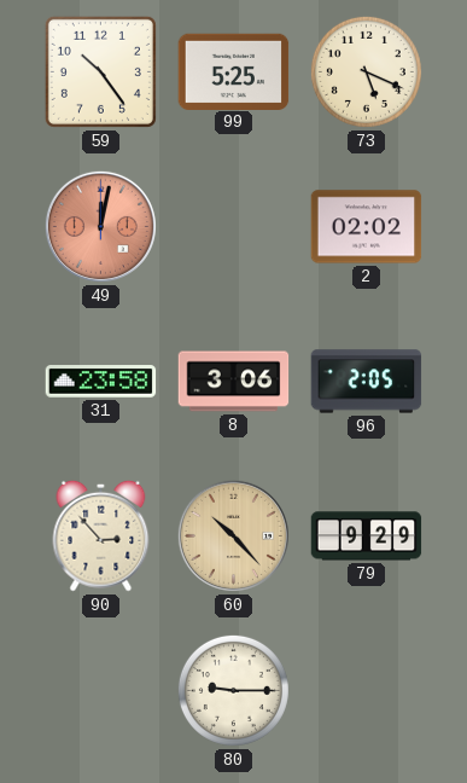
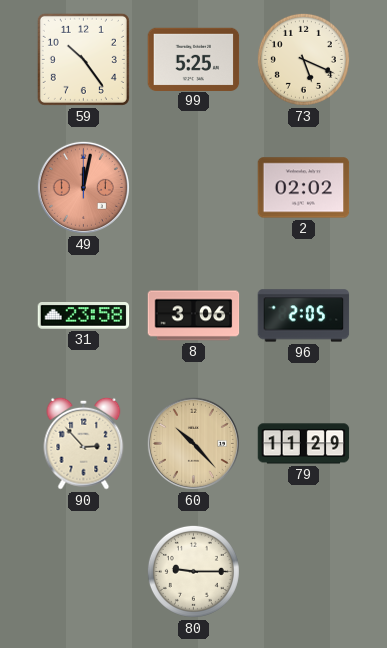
79: 9:29 -> 11:29
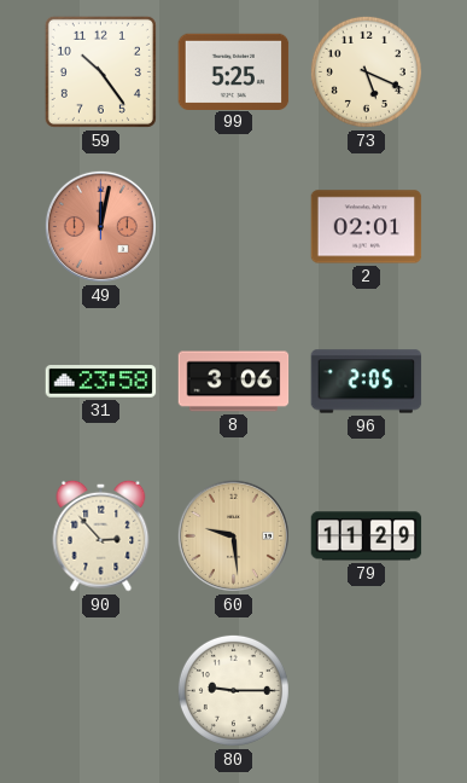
2: 02:02 -> 02:01
60: 10:23 -> 9:29
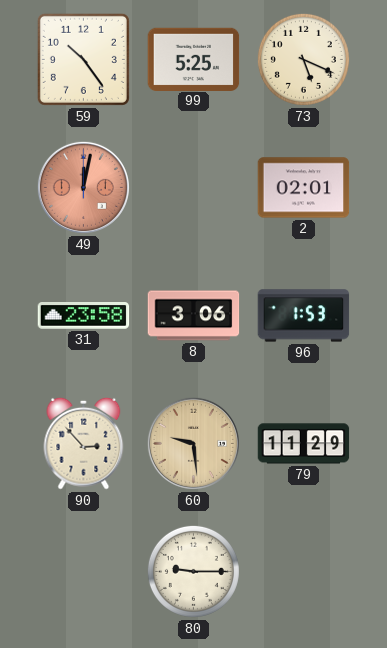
96: 2:05 -> 1:53
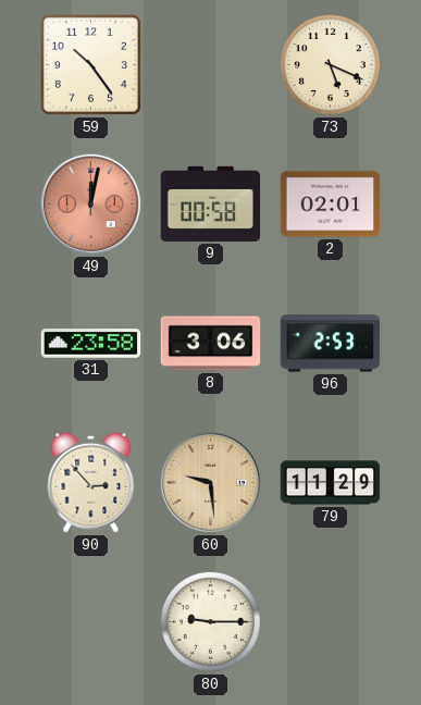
99: 5:25 -> none
9: none -> 00:58
96: 1:53 -> 2:53
